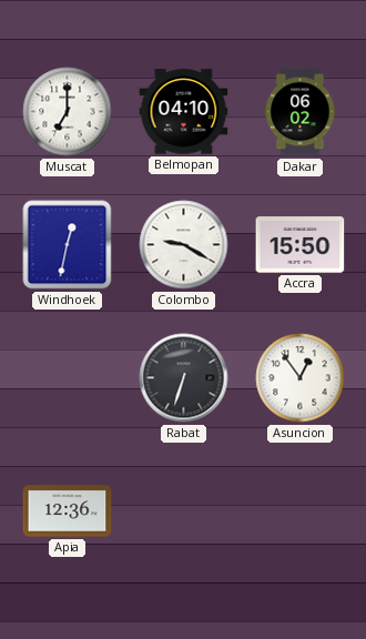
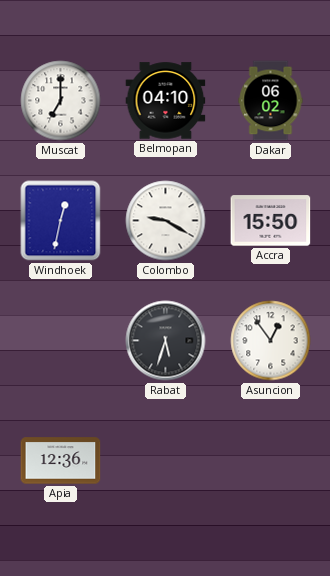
Rabat: 6:33 -> 5:33
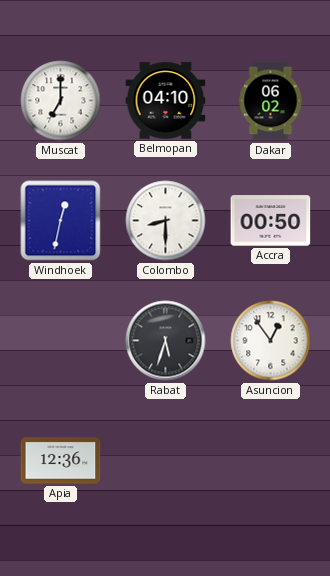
Colombo: 9:20 -> 8:30
Accra: 15:50 -> 00:50
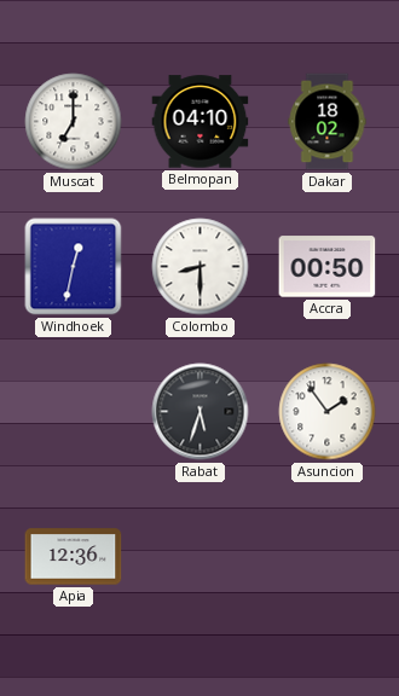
Dakar: 06:02 -> 18:02
Asuncion: 12:54 -> 1:54
